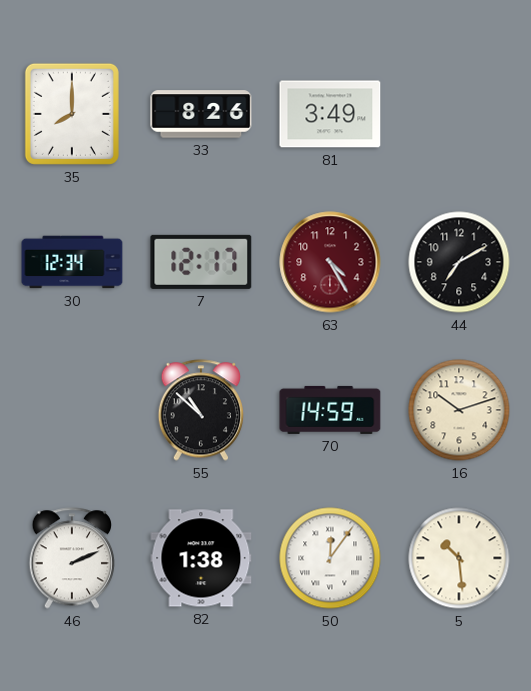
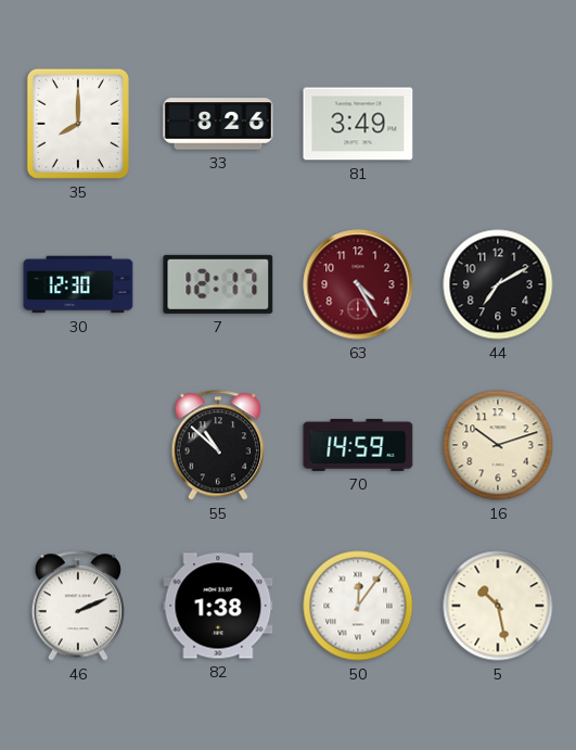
30: 12:34 -> 12:30
5: 10:29 -> 10:28
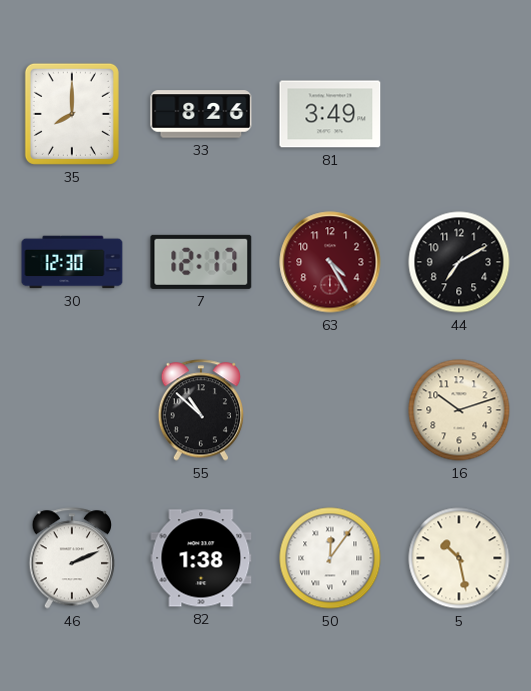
70: 14:59 -> none
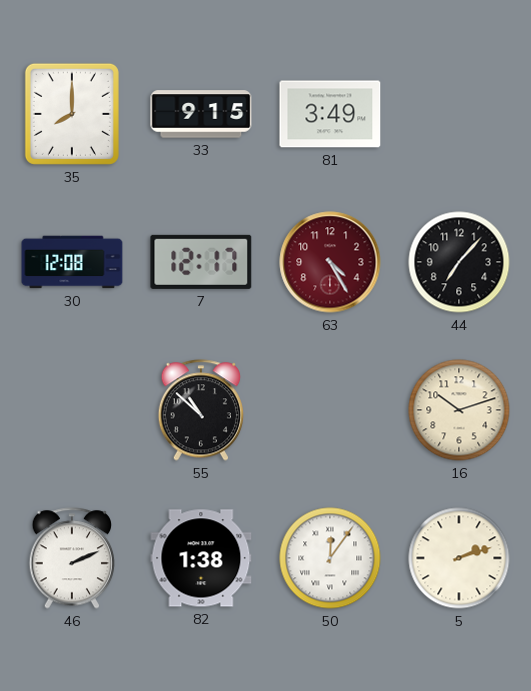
33: 8:26 -> 9:15
30: 12:30 -> 12:08
44: 7:10 -> 7:07
5: 10:28 -> 2:12
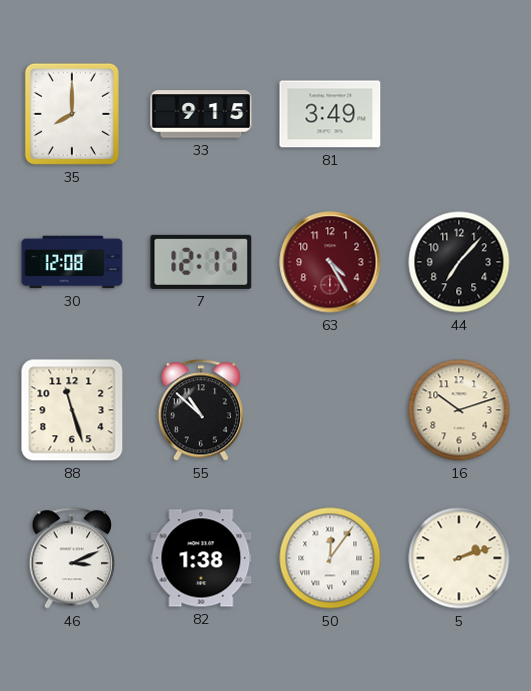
88: none -> 11:27
46: 2:11 -> 3:11
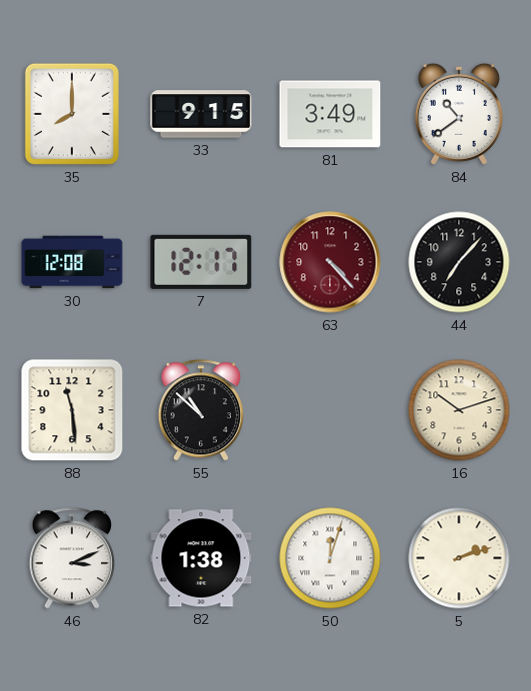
84: none -> 10:39
63: 4:25 -> 4:23
88: 11:27 -> 11:29
50: 12:06 -> 12:03
